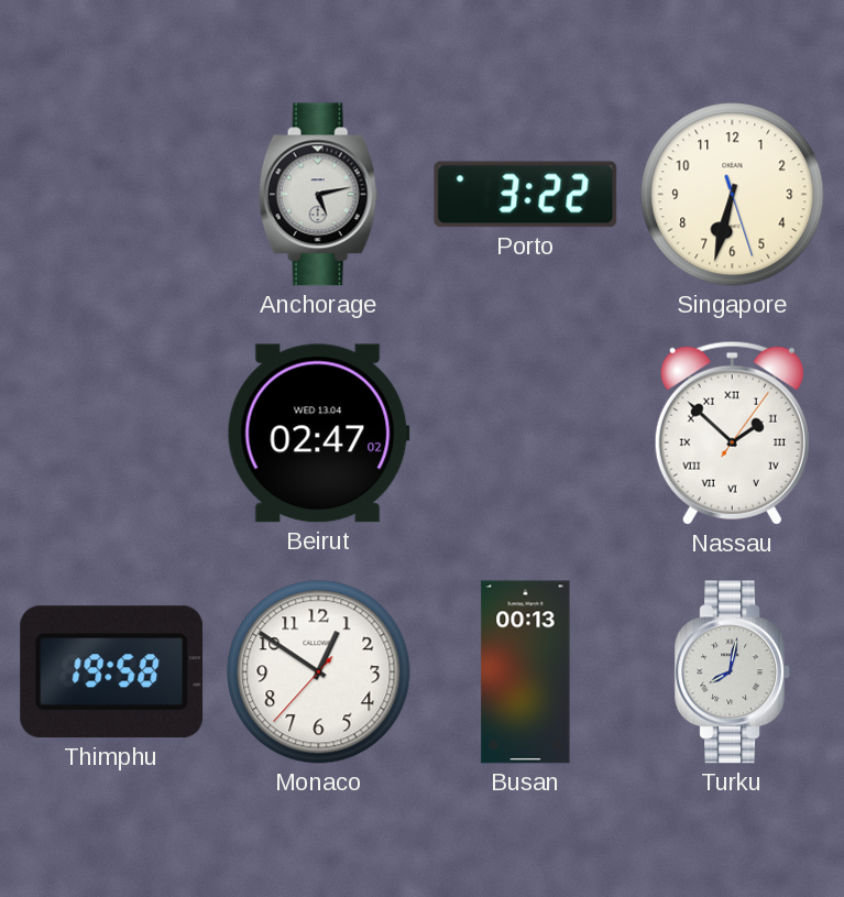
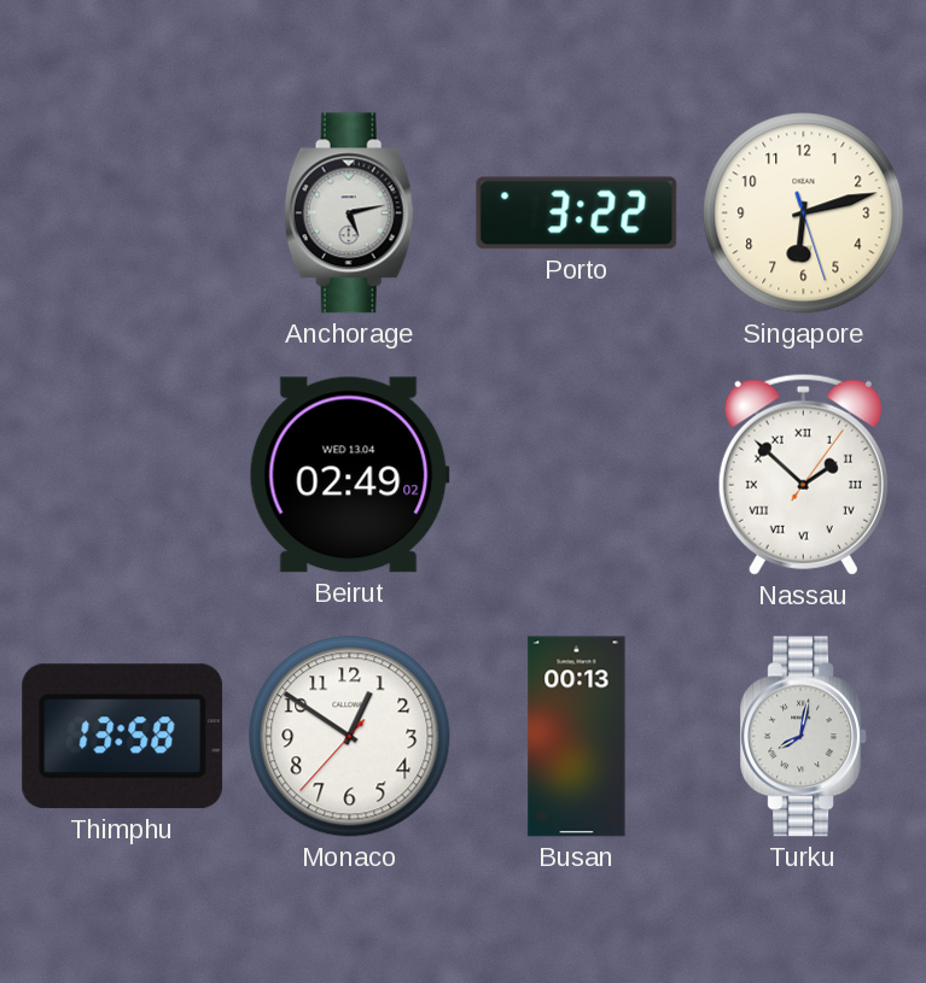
Singapore: 6:32 -> 6:12
Beirut: 02:47 -> 02:49
Thimphu: 19:58 -> 13:58
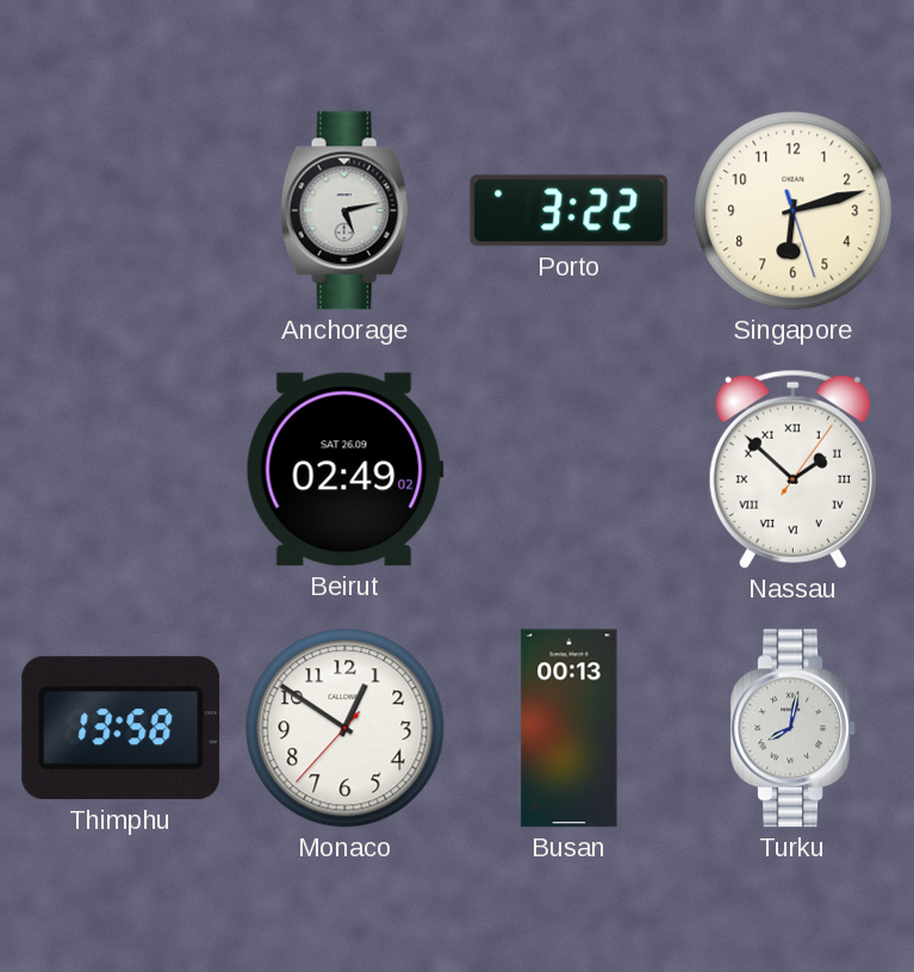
Beirut date: WED 13.04 -> SAT 26.09
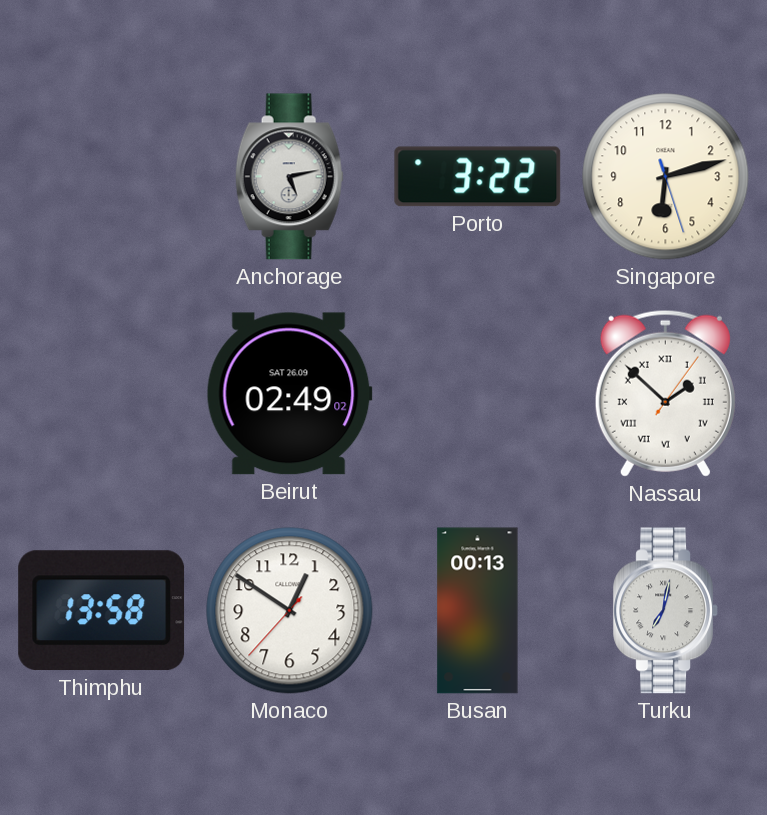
Turku: 8:02 -> 7:02
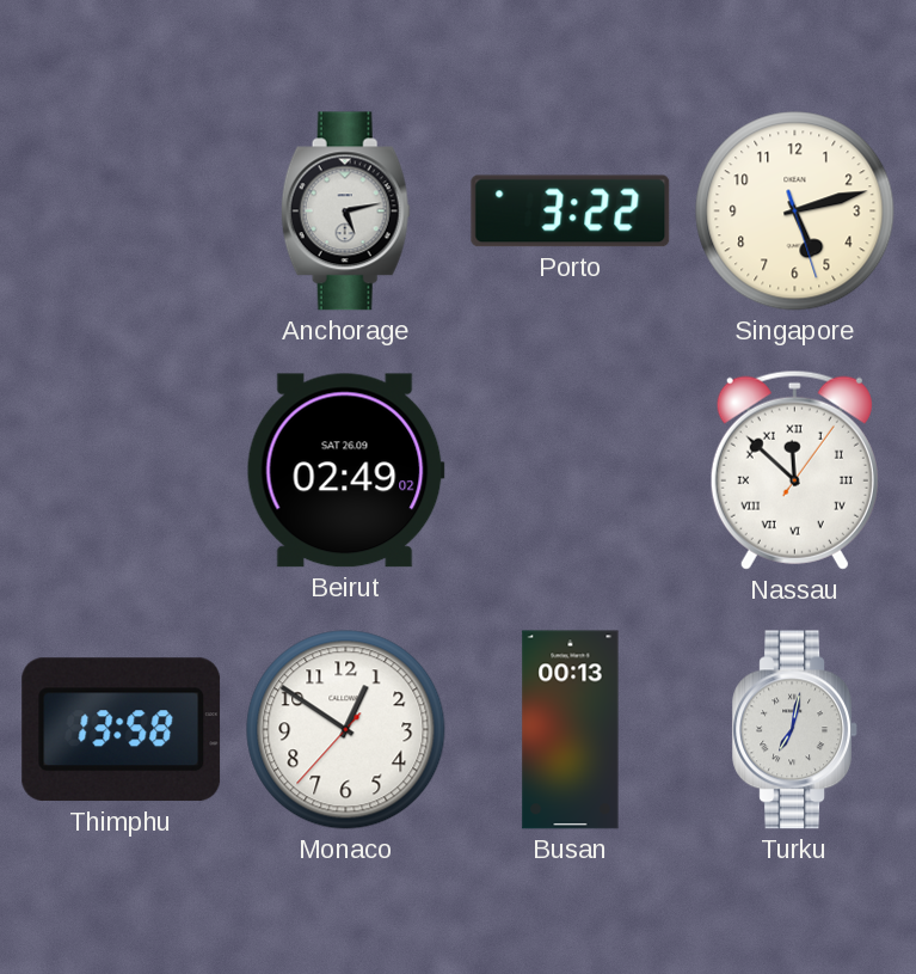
Singapore: 6:12 -> 5:12
Nassau: 1:52 -> 11:52
